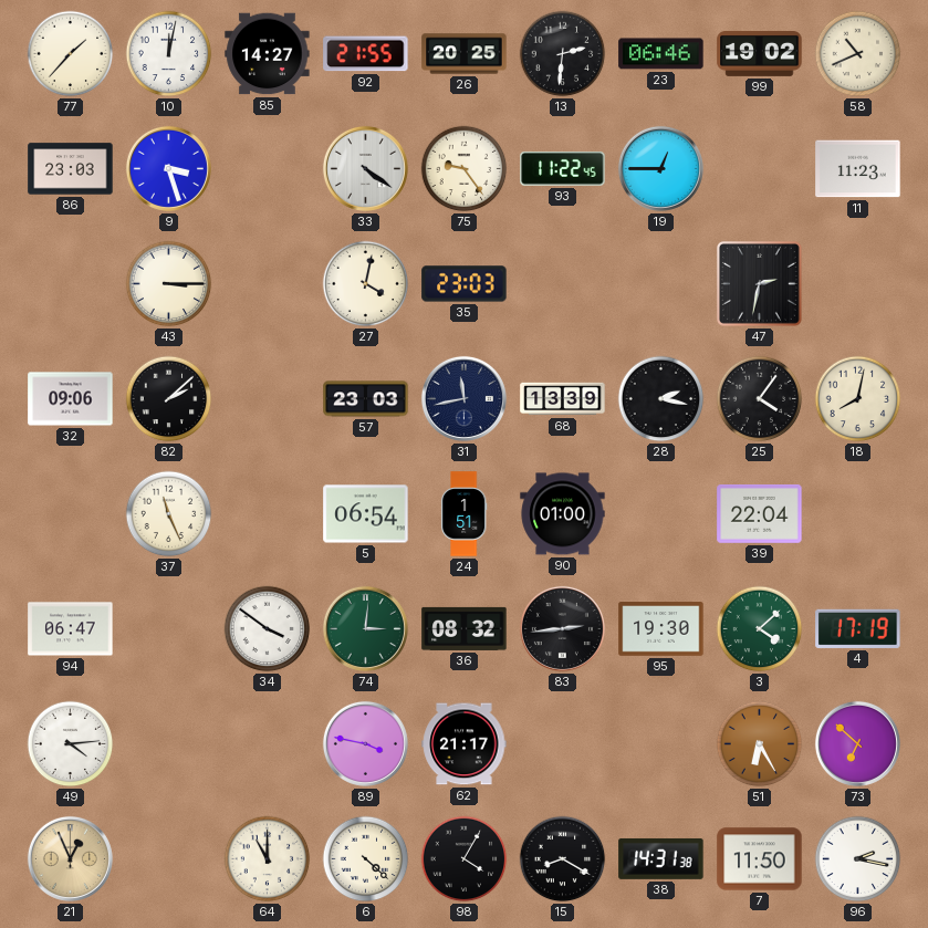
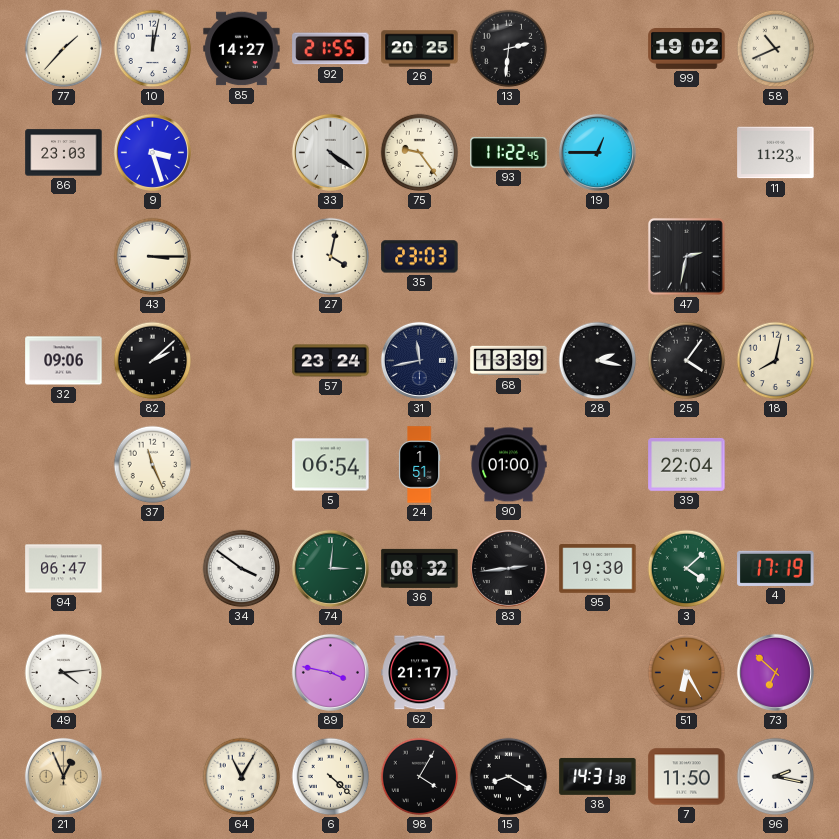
23: 06:46 -> none
57: 23:03 -> 23:24
64: 11:00 -> 11:05
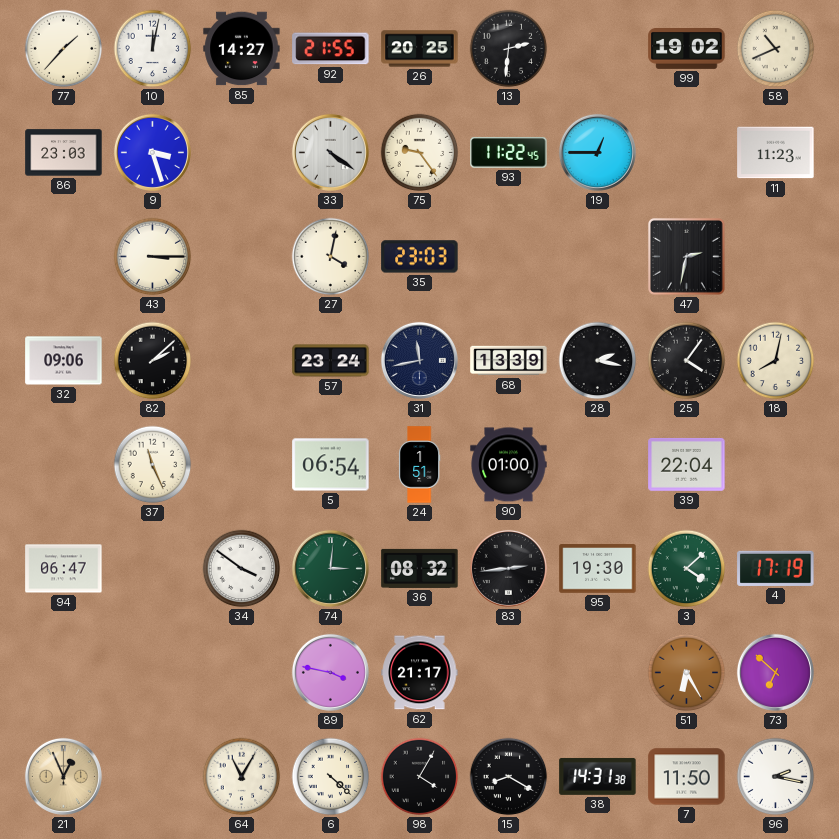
49: 4:14 -> none
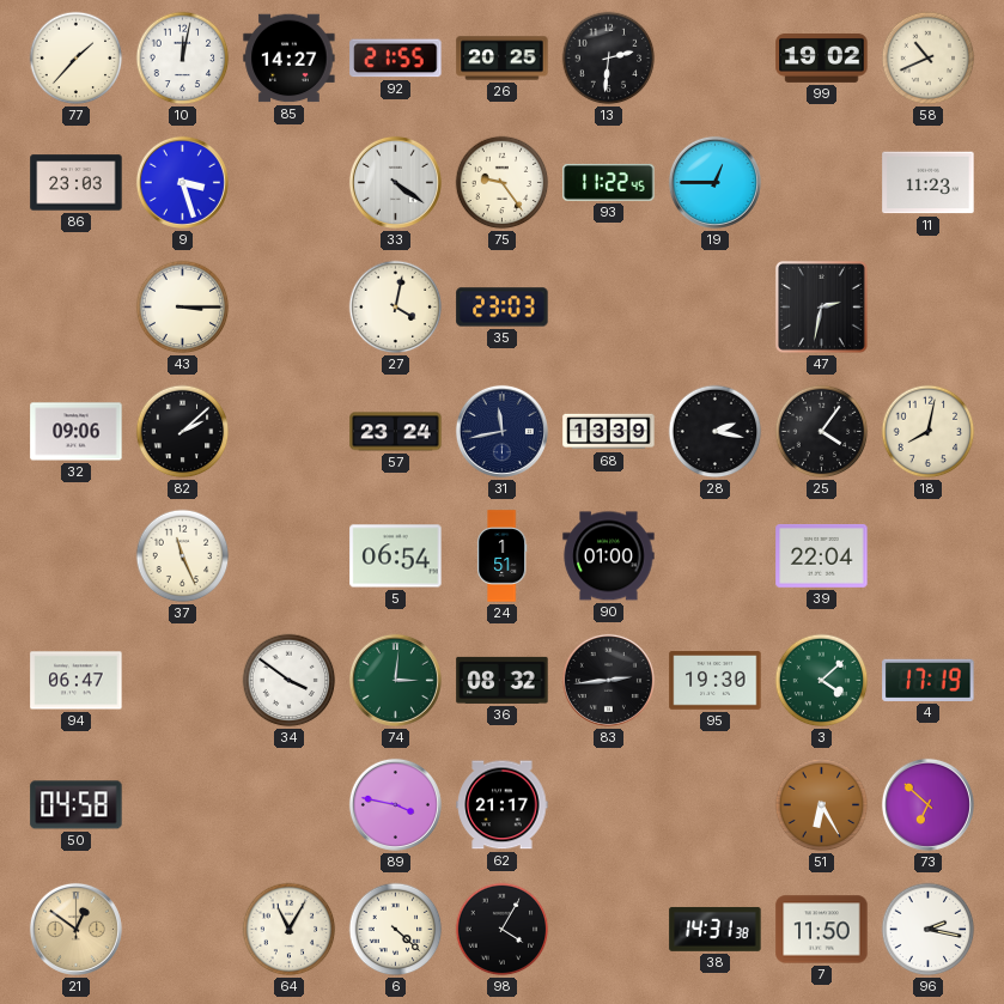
50: none -> 04:58
21: 12:56 -> 12:51
15: 8:20 -> none
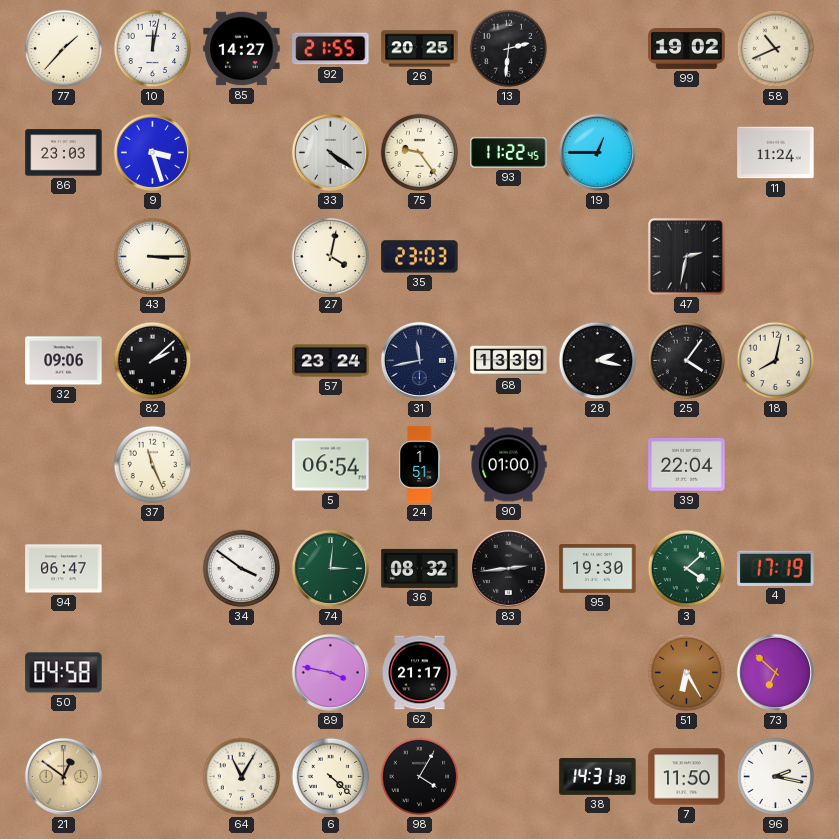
11: 11:23 -> 11:24
